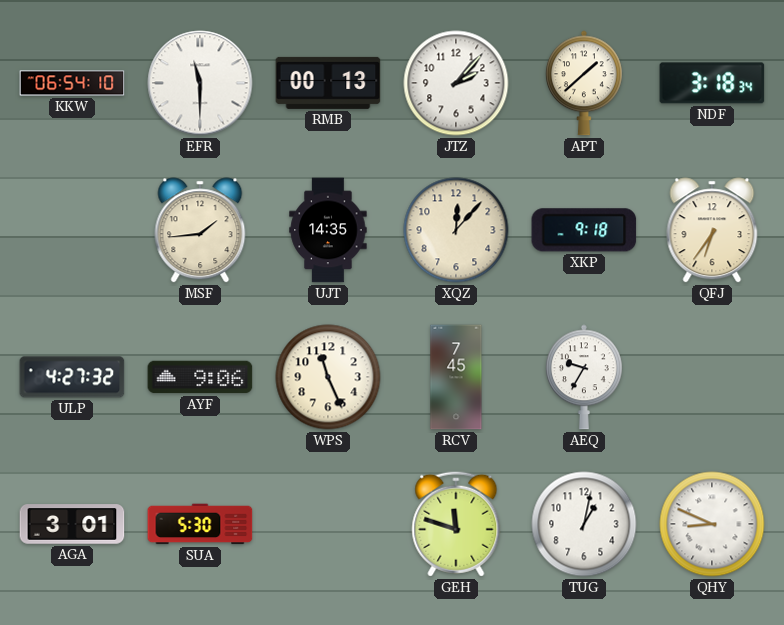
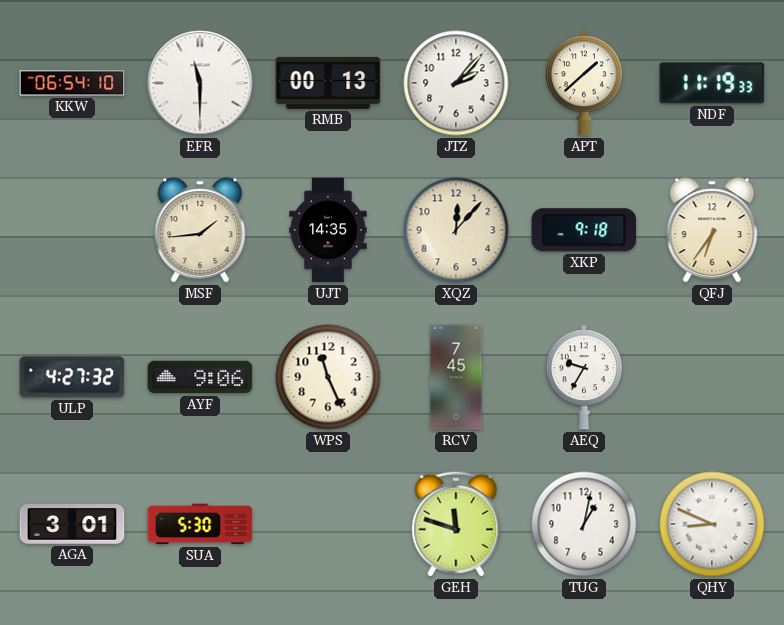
NDF: 3:18 -> 11:19
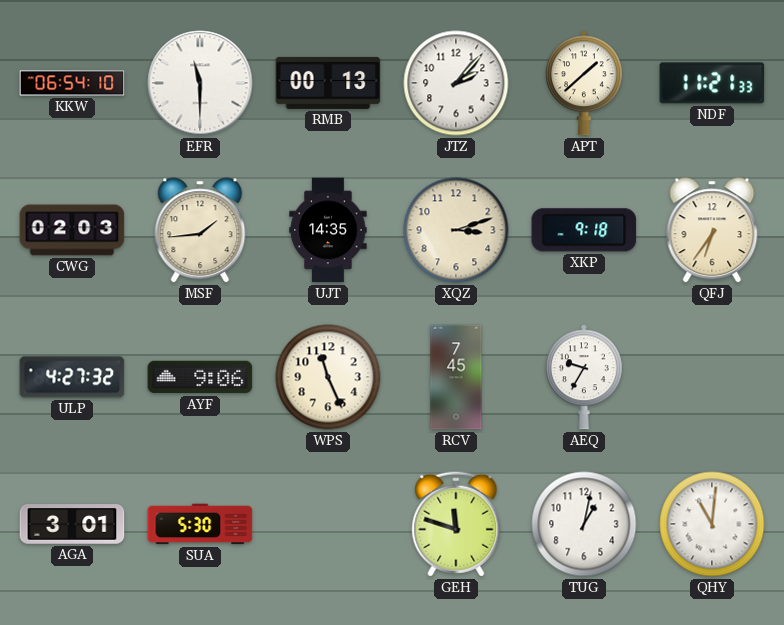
NDF: 11:19 -> 11:21
CWG: none -> 02:03
XQZ: 12:07 -> 3:12
QHY: 8:49 -> 11:01
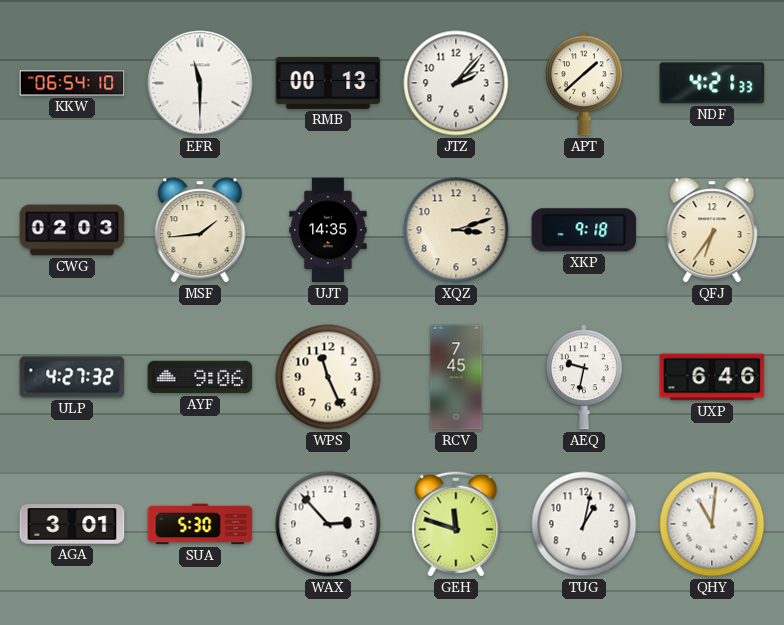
NDF: 11:21 -> 4:21
AEQ: 9:35 -> 9:32
UXP: none -> 6:46
WAX: none -> 2:53
